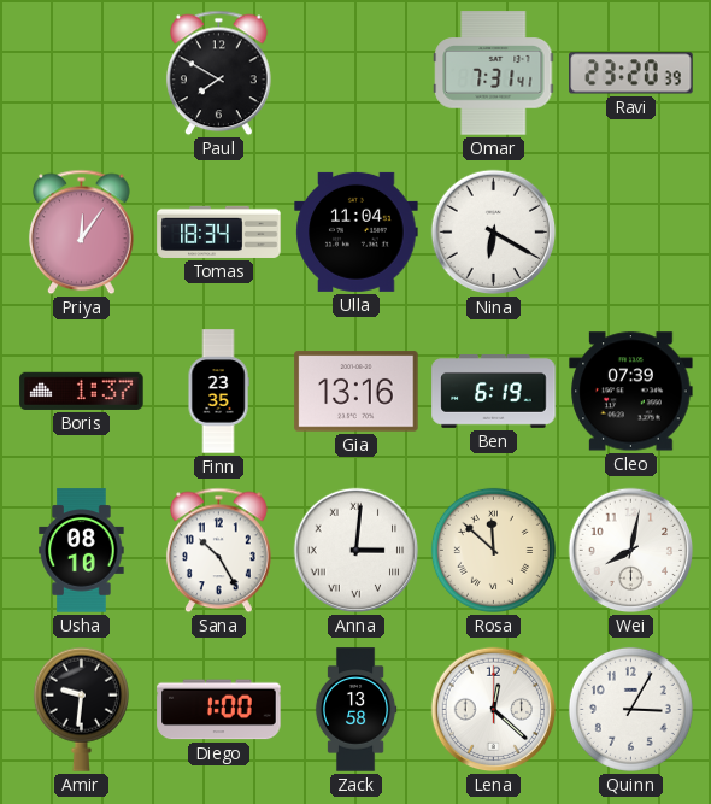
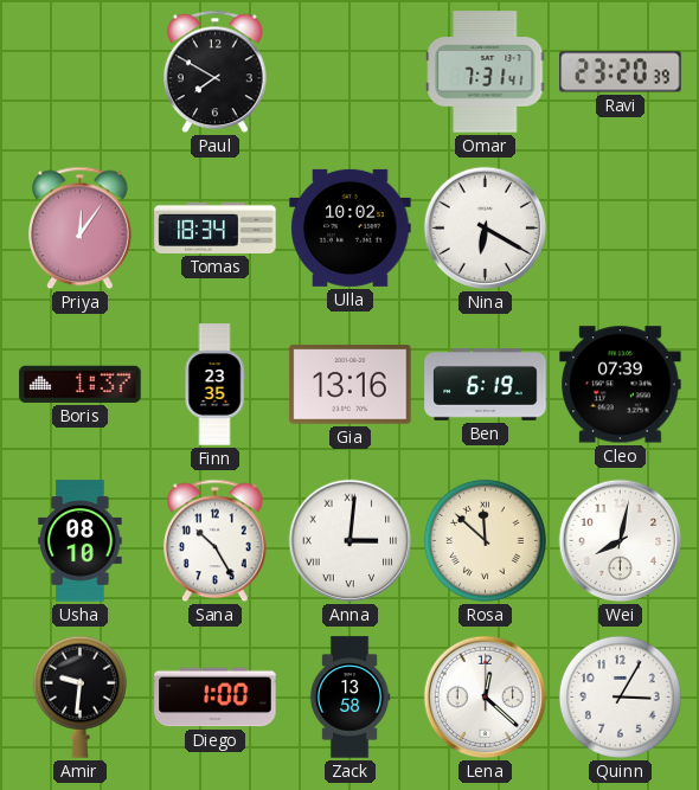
Ulla: 11:04 -> 10:02
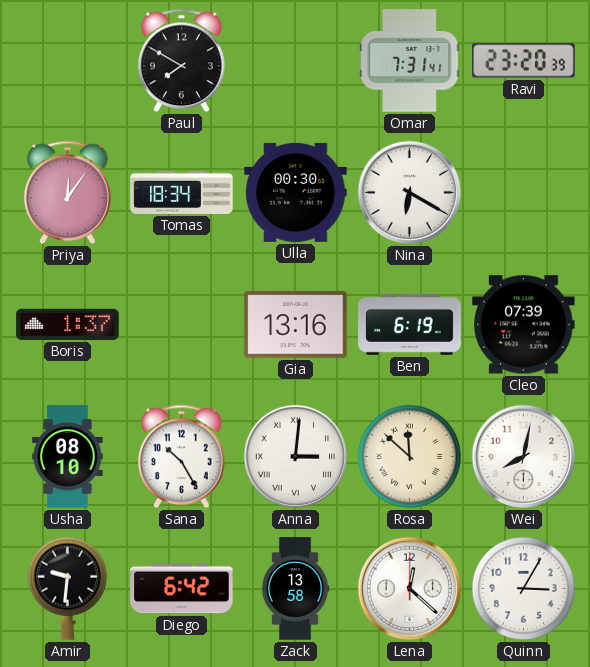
Ulla: 10:02 -> 00:30
Finn: 23:35 -> none
Diego: 1:00 -> 6:42
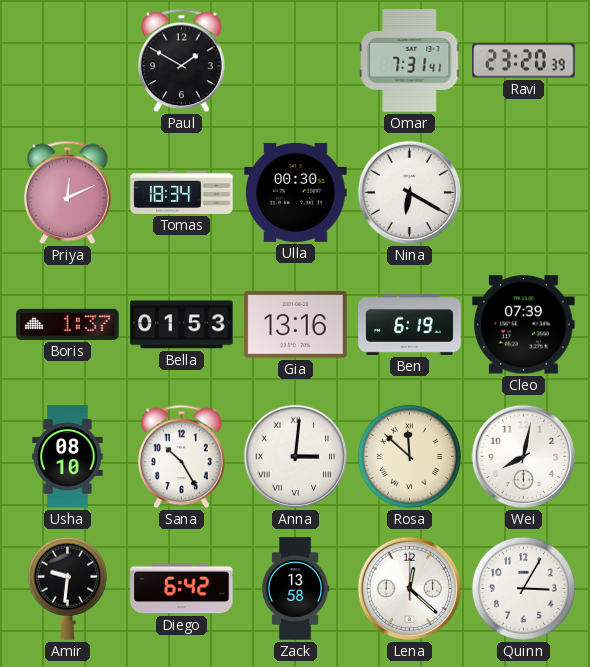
Paul: 7:50 -> 1:50
Priya: 12:06 -> 12:11
Bella: none -> 01:53
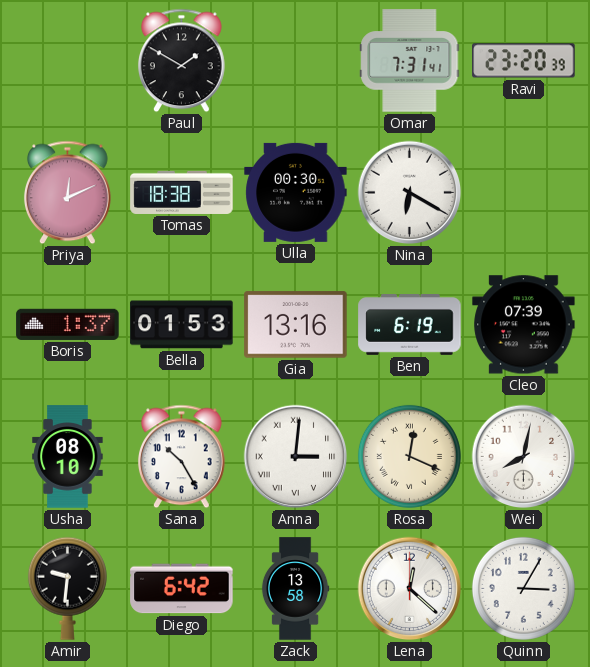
Tomas: 18:34 -> 18:38
Rosa: 11:52 -> 12:19
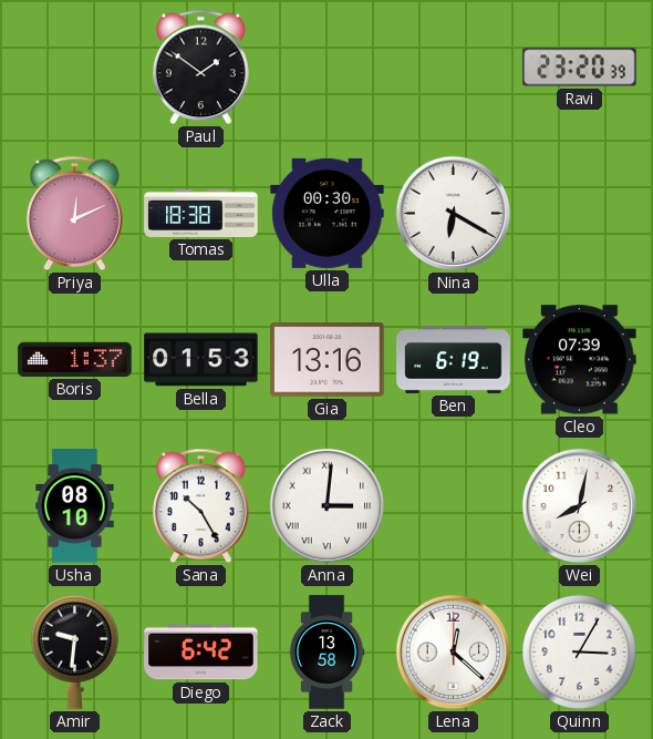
Paul: 1:50 -> 1:51
Omar: 7:31 -> none
Rosa: 12:19 -> none
